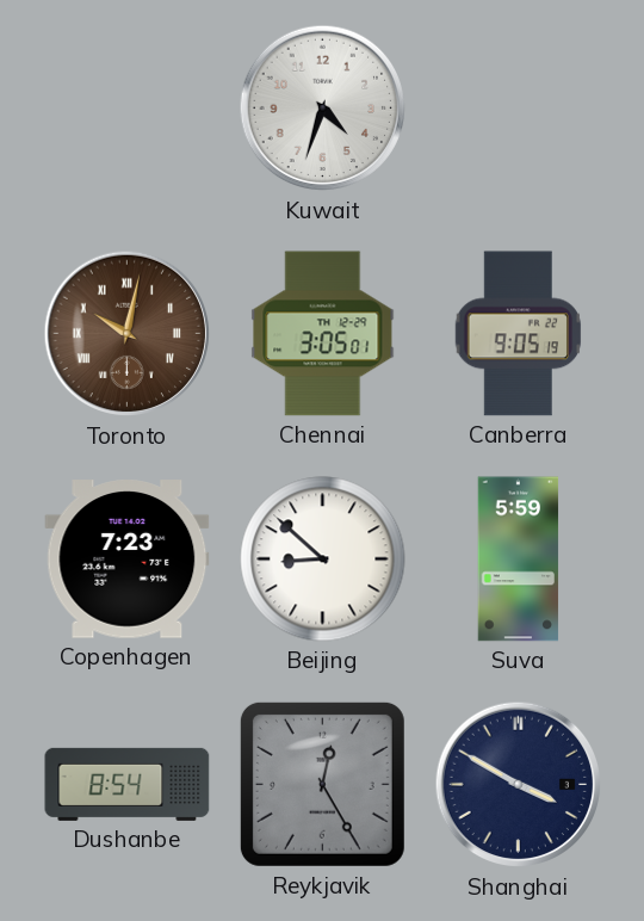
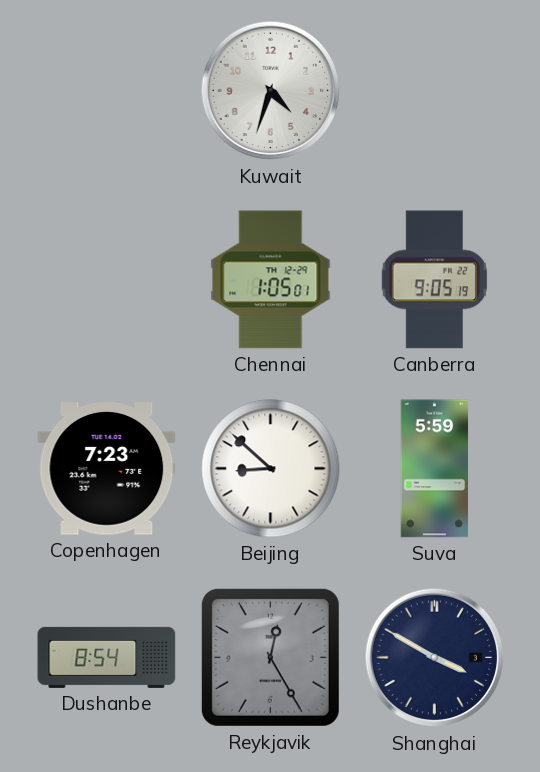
Toronto: 10:02 -> none
Chennai: 3:05 -> 1:05
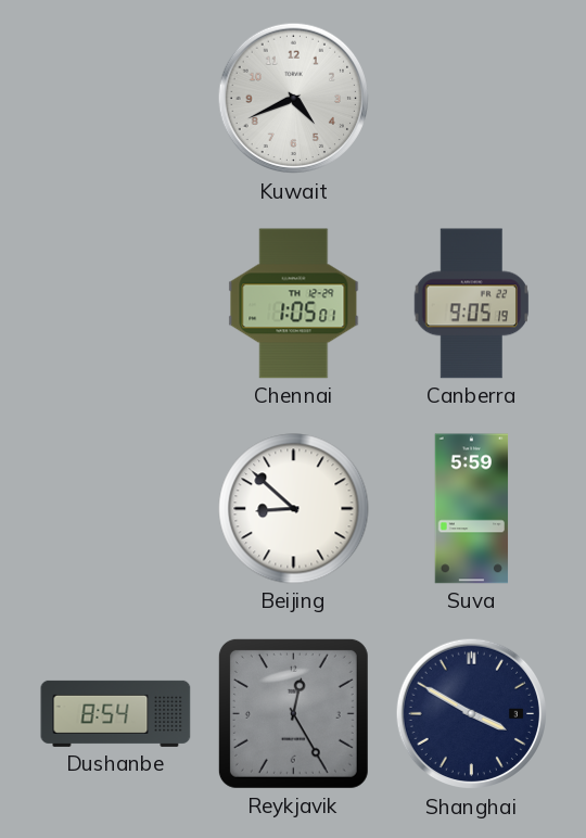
Kuwait: 4:33 -> 4:41
Copenhagen: 7:23 -> none
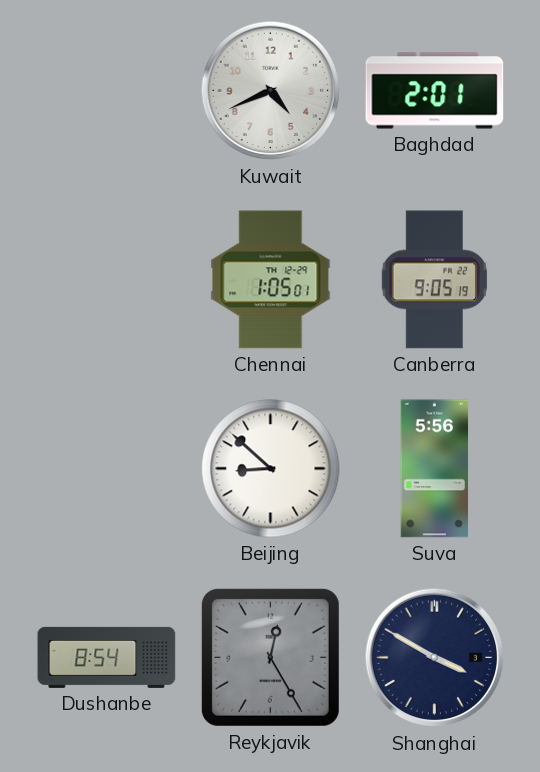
Baghdad: none -> 2:01
Suva: 5:59 -> 5:56
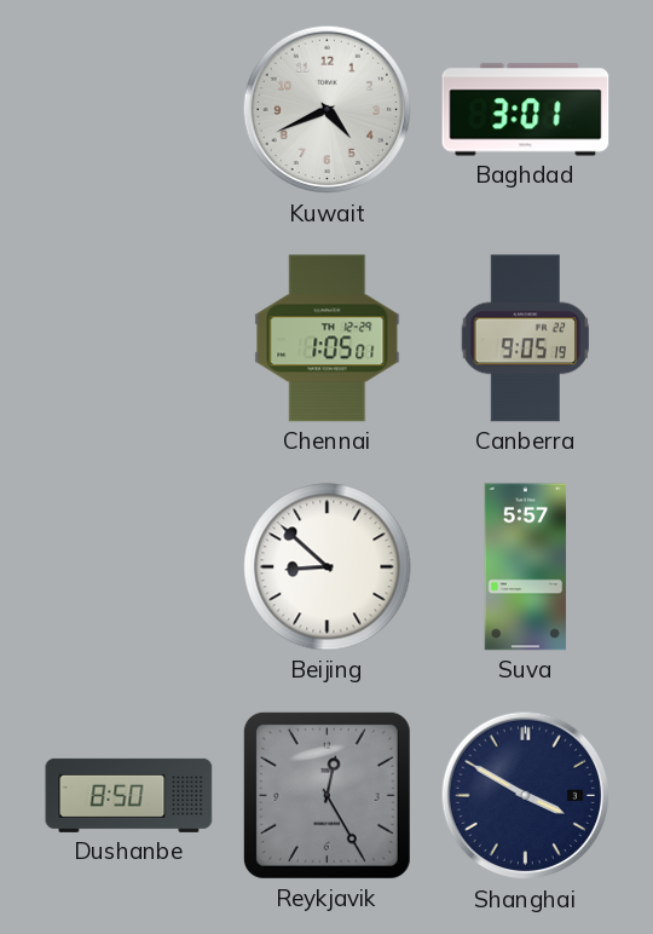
Baghdad: 2:01 -> 3:01
Suva: 5:56 -> 5:57
Dushanbe: 8:54 -> 8:50
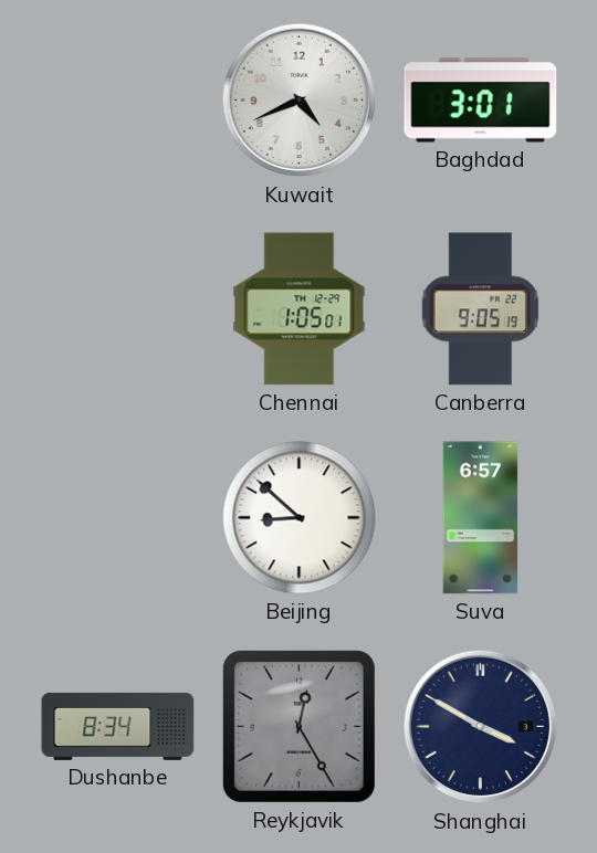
Suva: 5:57 -> 6:57
Dushanbe: 8:50 -> 8:34
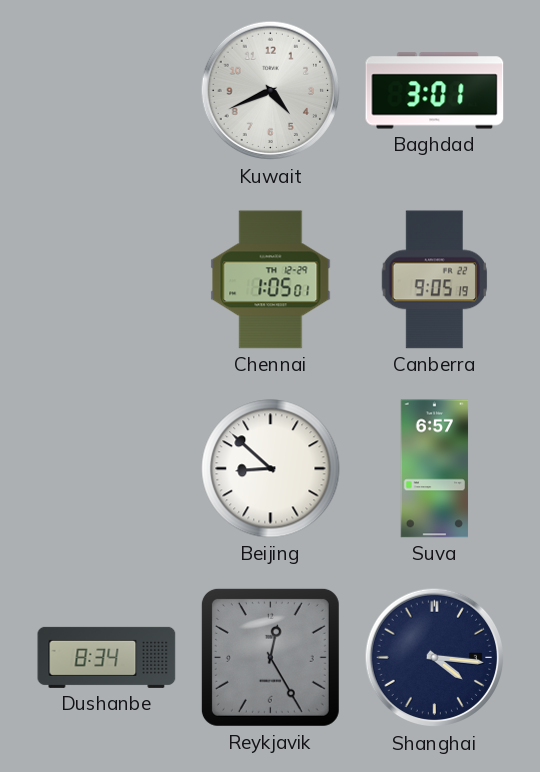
Shanghai: 3:50 -> 4:16
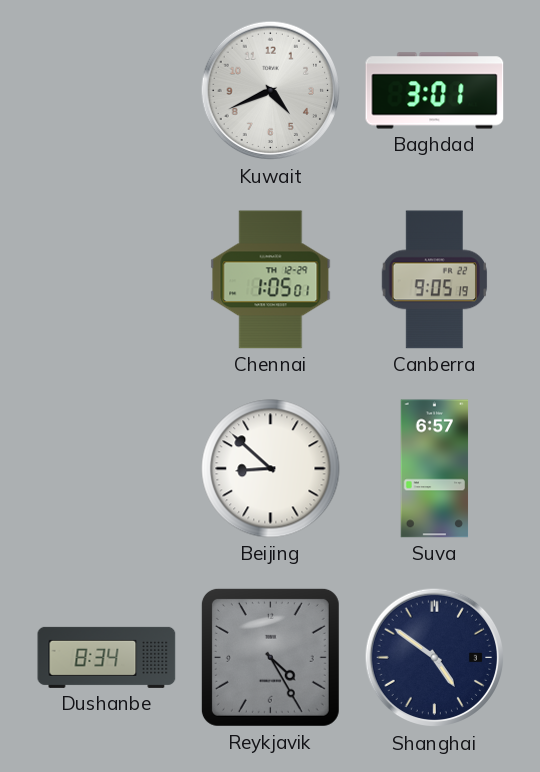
Reykjavik: 12:25 -> 4:25
Shanghai: 4:16 -> 4:51
